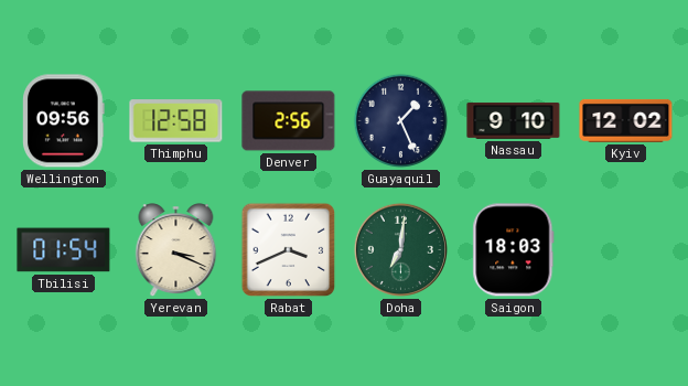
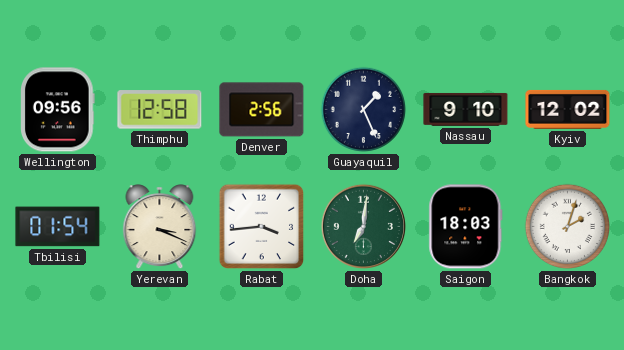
Rabat: 3:41 -> 3:44
Bangkok: none -> 2:03
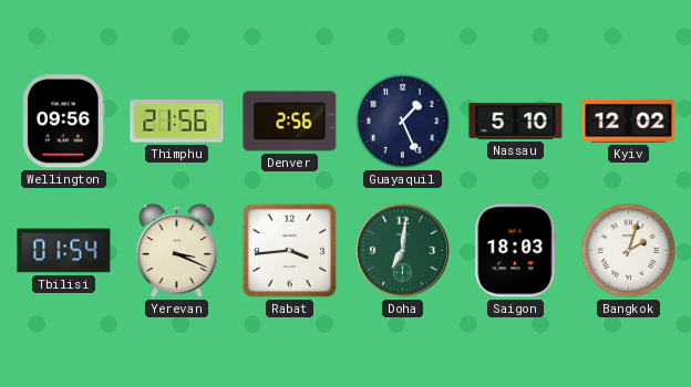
Thimphu: 12:58 -> 21:56
Nassau: 9:10 -> 5:10
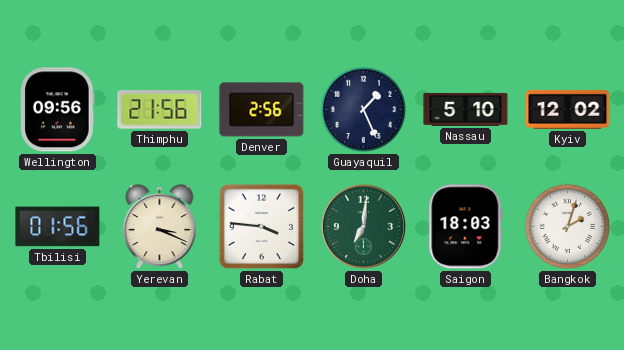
Tbilisi: 01:54 -> 01:56
Rabat: 3:44 -> 3:46
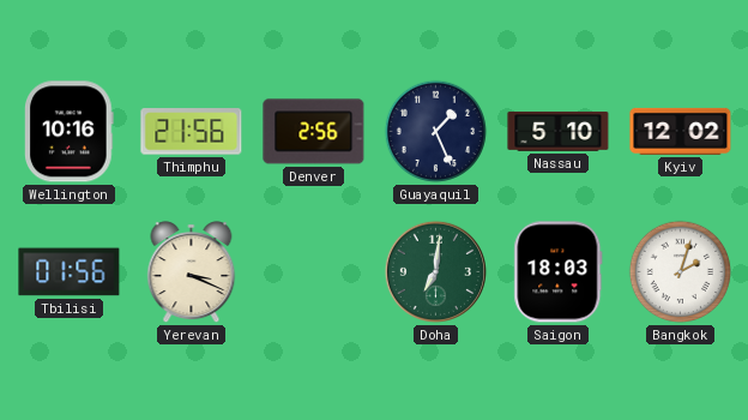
Wellington: 09:56 -> 10:16
Rabat: 3:46 -> none
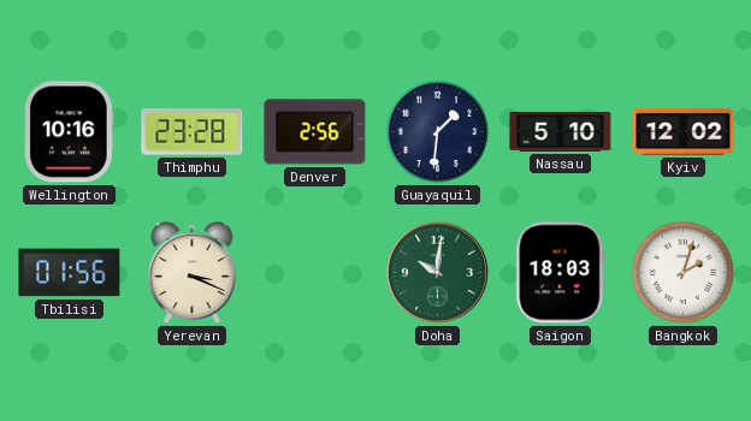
Thimphu: 21:56 -> 23:28
Guayaquil: 1:26 -> 1:31
Doha: 7:01 -> 10:01
